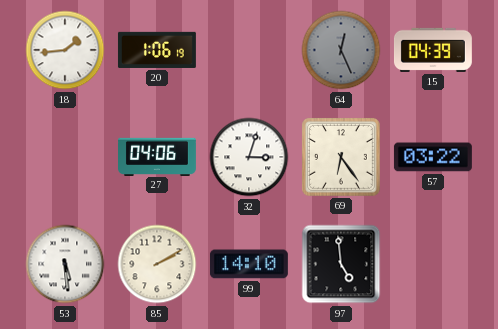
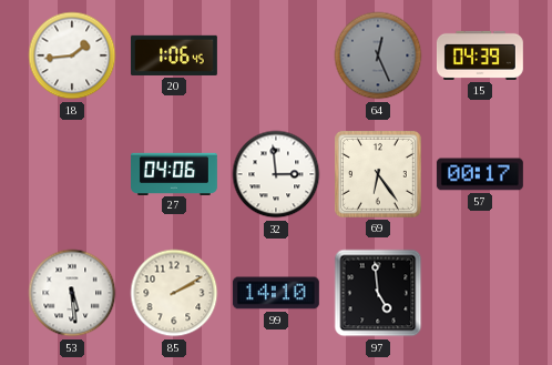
20: 1:06:19 -> 1:06:45
32: 3:03 -> 2:59
57: 03:22 -> 00:17
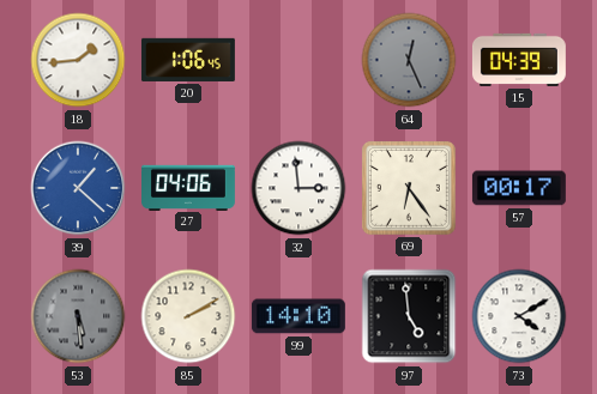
39: none -> 1:22
53 dial: white -> grey
73: none -> 4:10
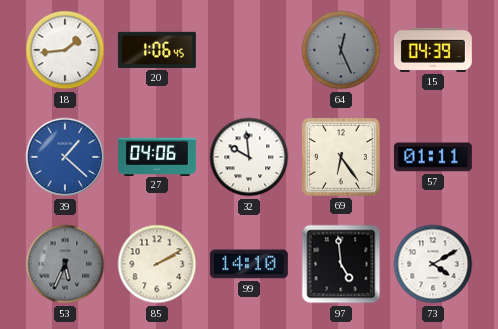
32: 2:59 -> 9:59
57: 00:17 -> 01:11
53: 5:29 -> 5:34
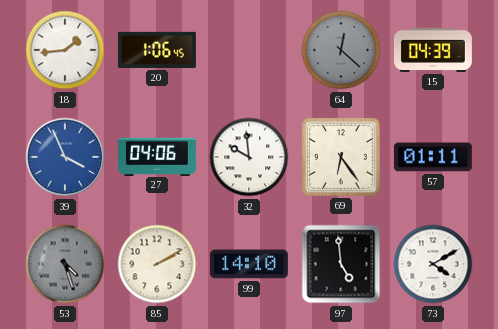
64: 12:26 -> 12:22
39: 1:22 -> 3:56
53: 5:34 -> 4:27
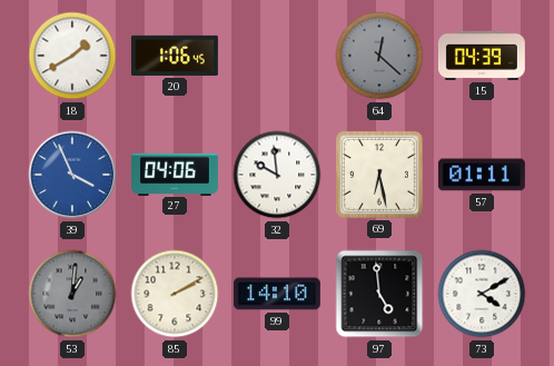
18: 1:44 -> 1:40
69: 6:24 -> 6:28
53: 4:27 -> 1:01
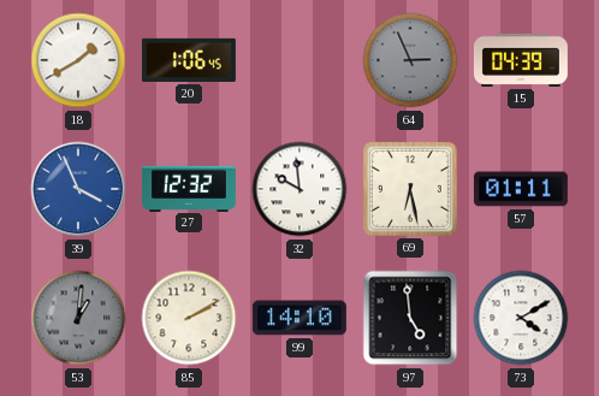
64: 12:22 -> 2:56
27: 04:06 -> 12:32
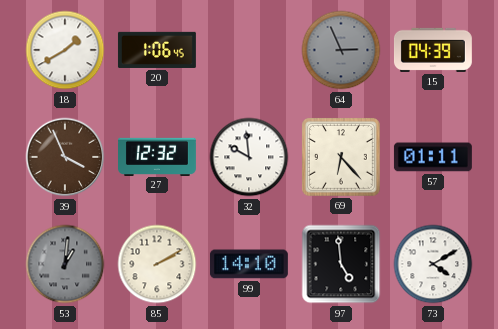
39 dial: blue -> brown
69: 6:28 -> 6:23
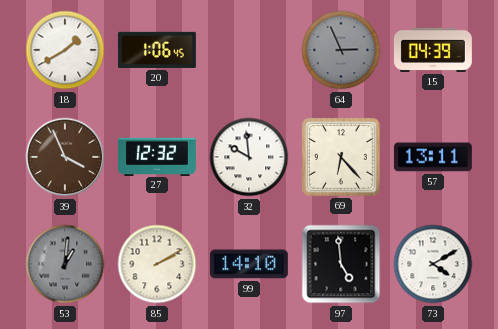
57: 01:11 -> 13:11
